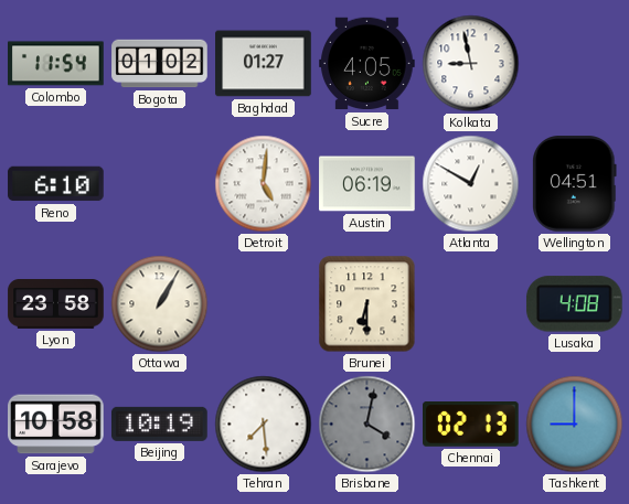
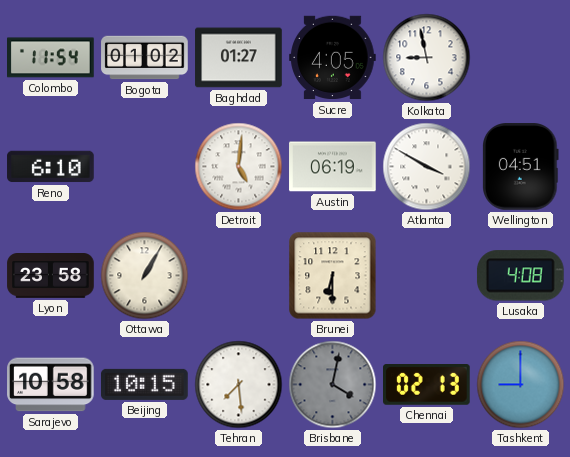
Atlanta: 12:50 -> 3:50
Beijing: 10:19 -> 10:15
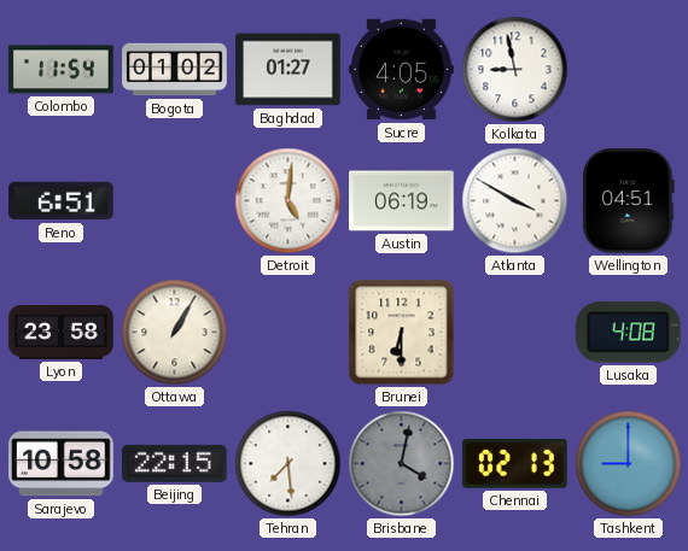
Reno: 6:10 -> 6:51
Beijing: 10:15 -> 22:15
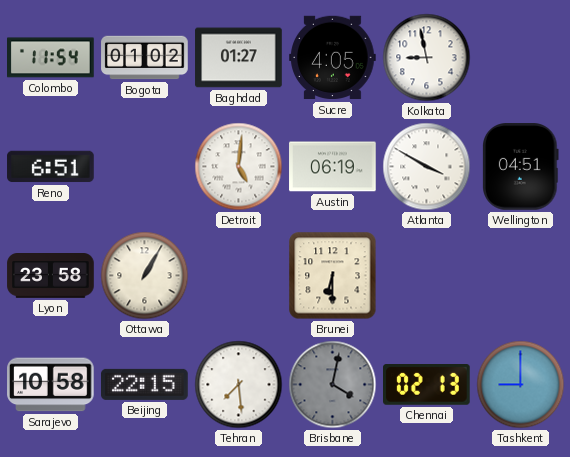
Lusaka: 4:08 -> none
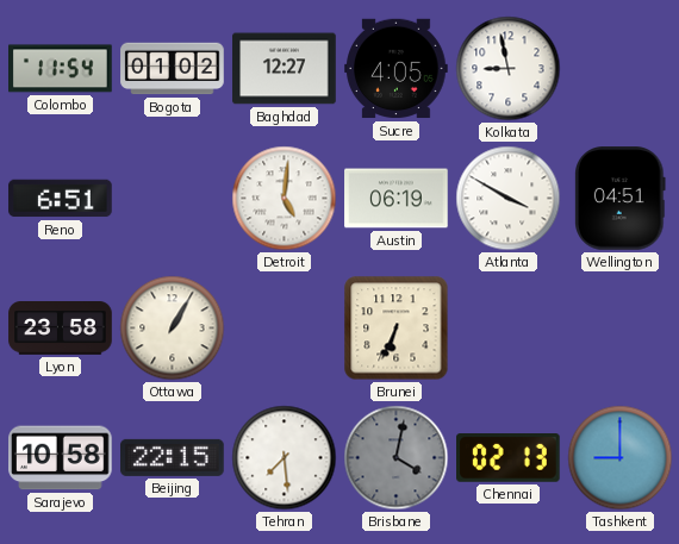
Baghdad: 01:27 -> 12:27
Brunei: 6:30 -> 6:34
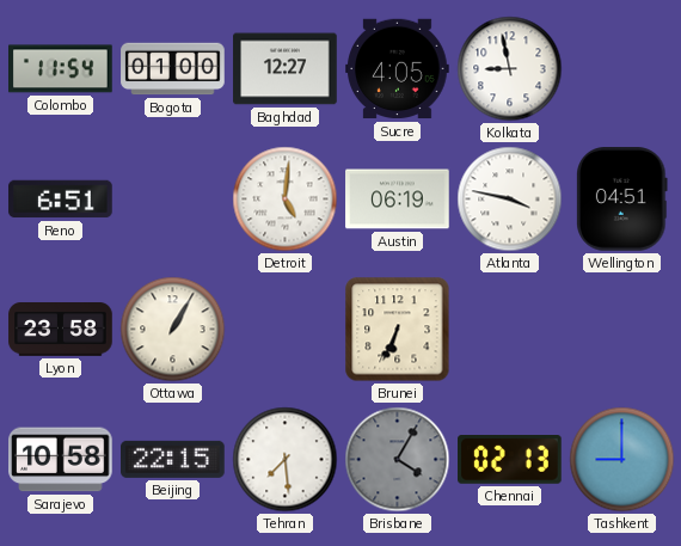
Bogota: 01:02 -> 01:00
Atlanta: 3:50 -> 3:47
Brisbane: 4:02 -> 4:05
